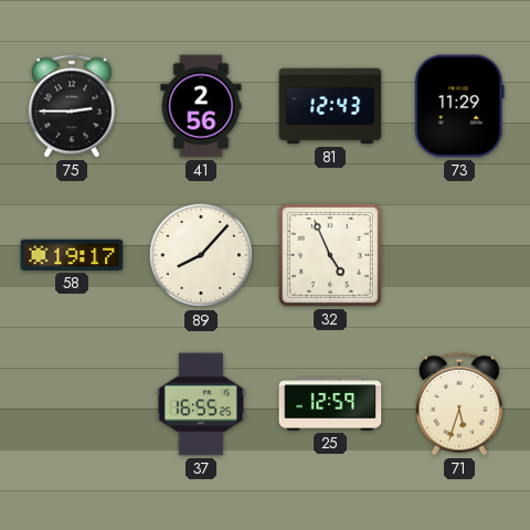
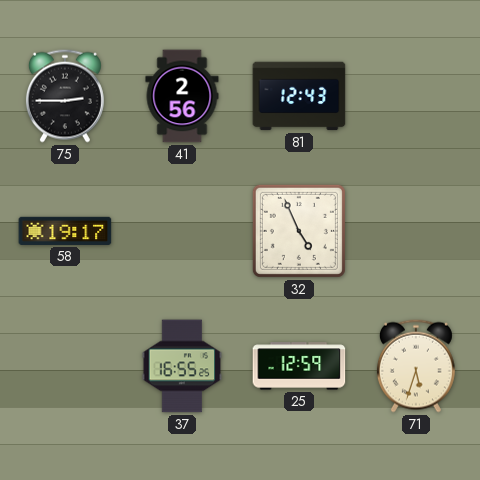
73: 11:29 -> none
89: 8:07 -> none
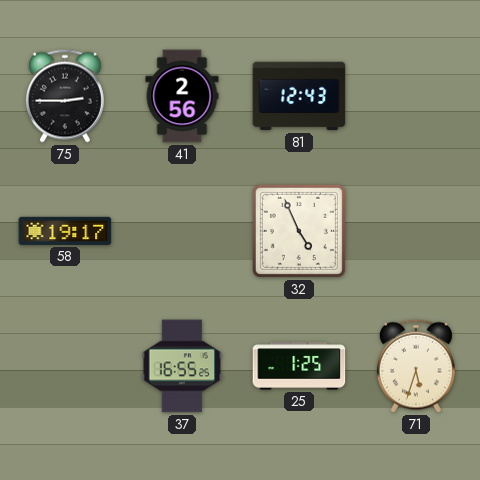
25: 12:59 -> 1:25
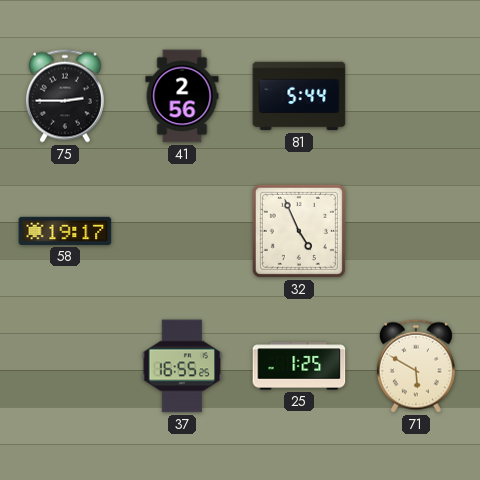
81: 12:43 -> 5:44
71: 5:33 -> 5:50
